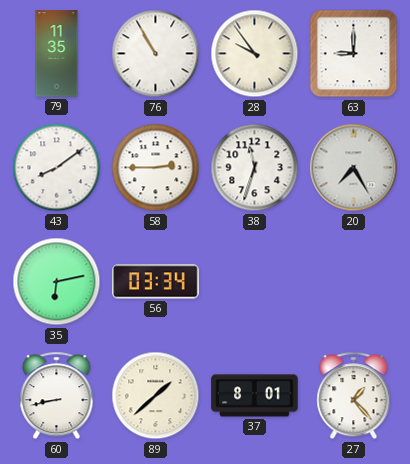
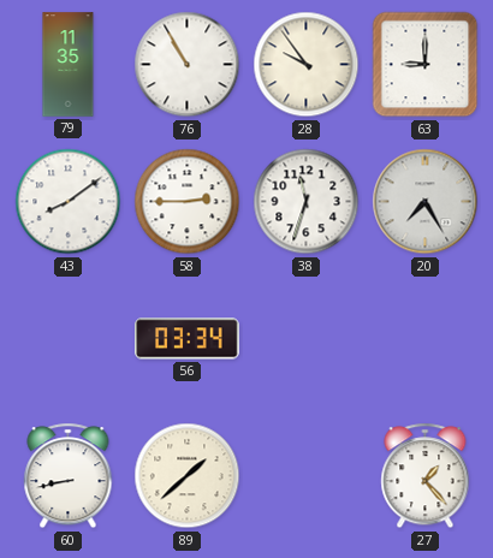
35: 6:13 -> none
37: 8:01 -> none
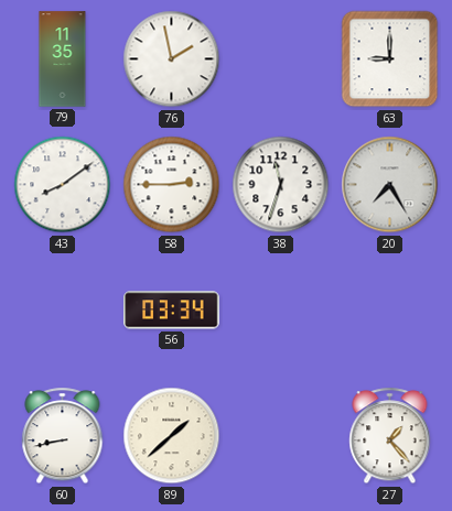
76: 10:55 -> 1:58
28: 9:54 -> none
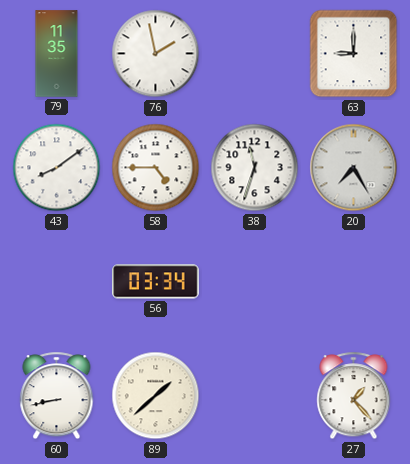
58: 2:45 -> 4:45
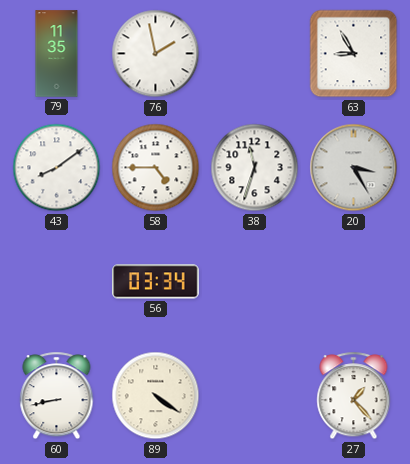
63: 9:00 -> 8:55
20: 7:25 -> 3:25
89: 1:38 -> 4:21
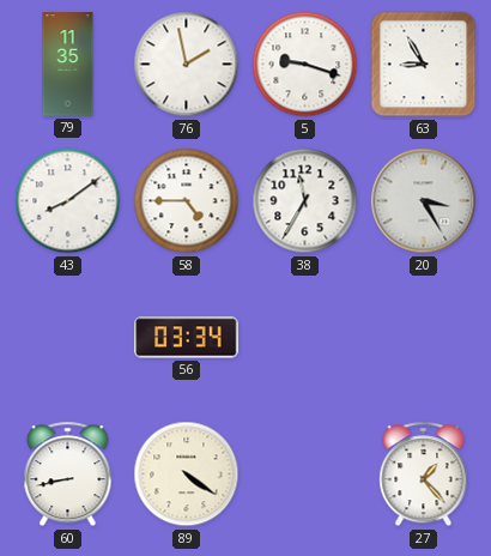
5: none -> 9:18
38: 11:33 -> 11:35
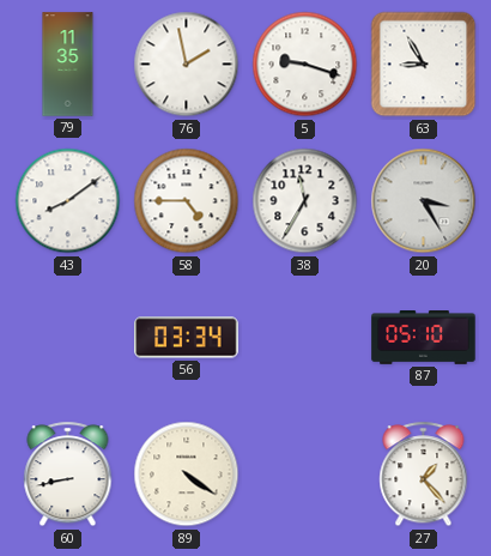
87: none -> 05:10
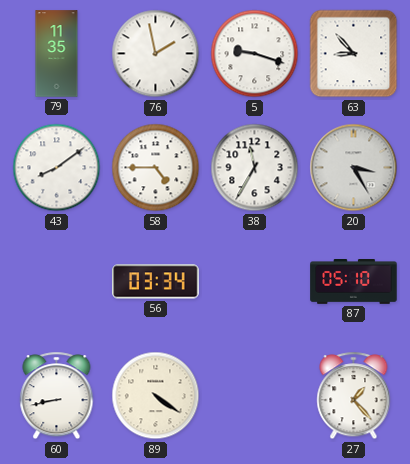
63: 8:55 -> 8:53
